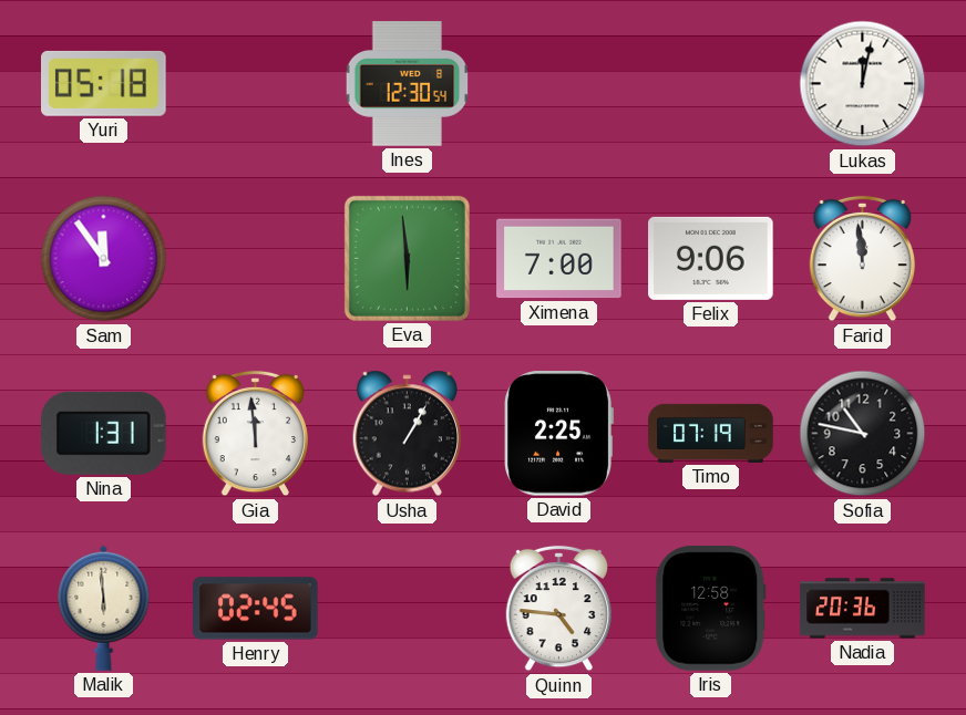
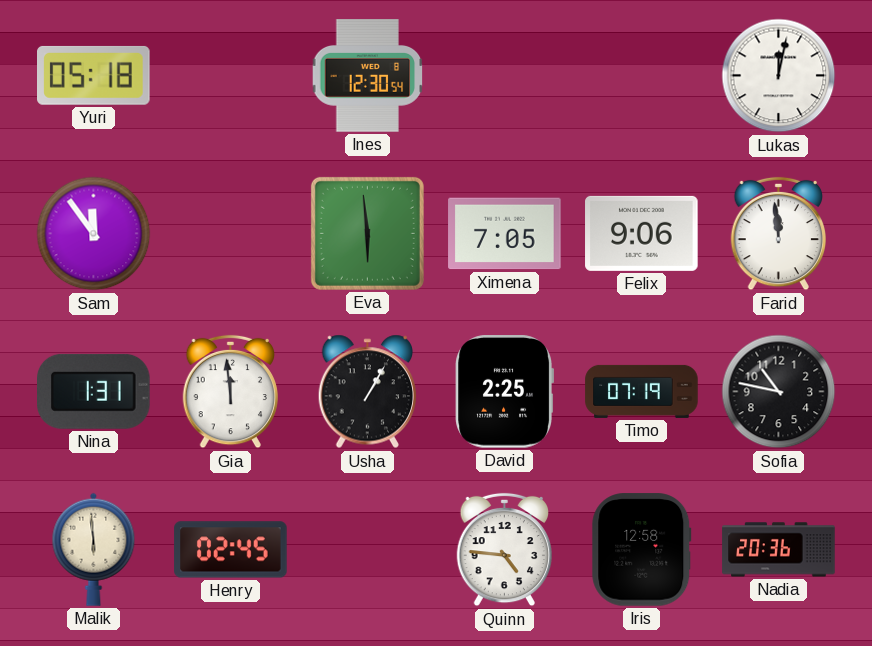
Ximena: 7:00 -> 7:05
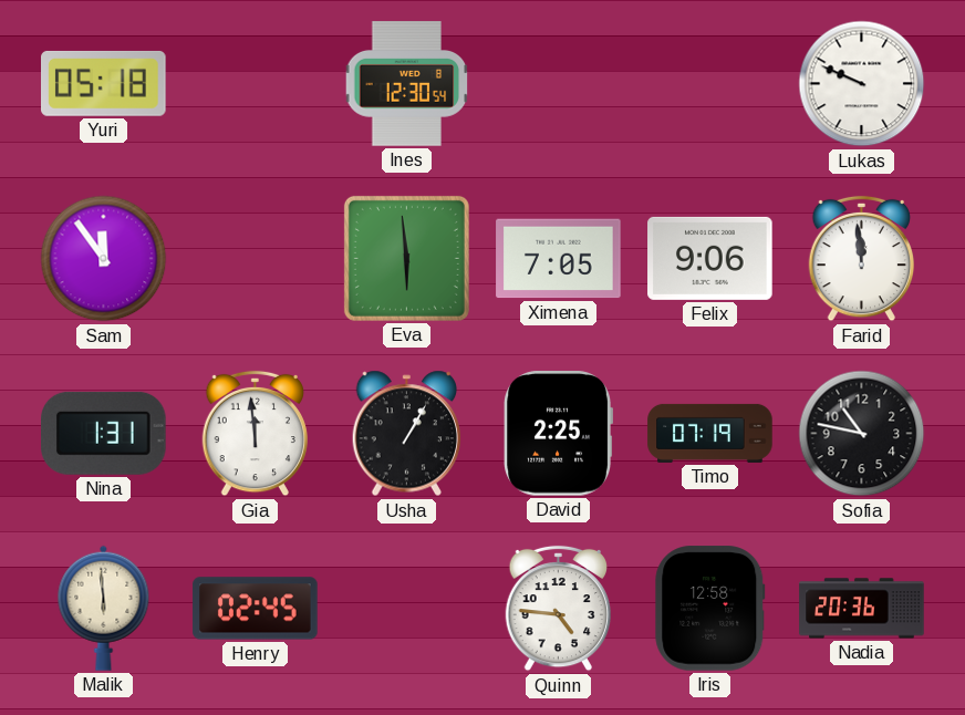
Lukas: 12:02 -> 9:49
